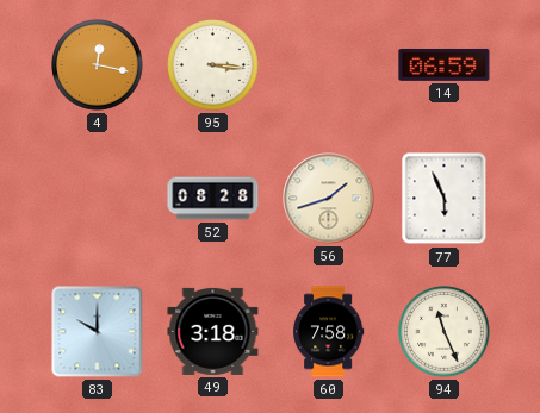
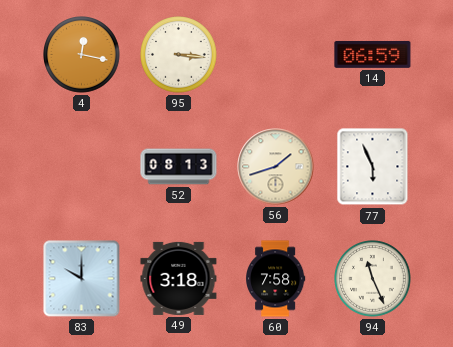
52: 08:28 -> 08:13
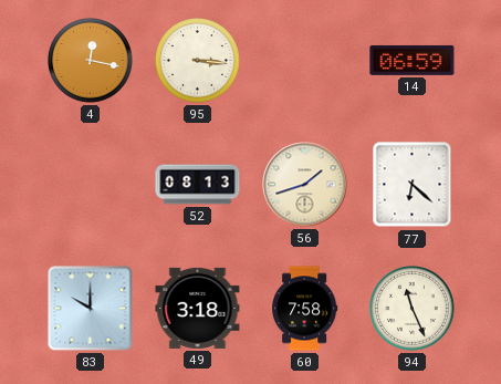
77: 5:56 -> 6:22
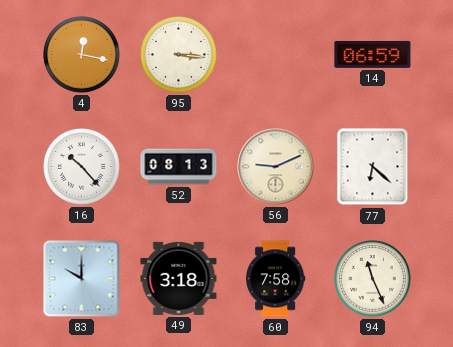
16: none -> 10:23
56: 1:42 -> 9:11
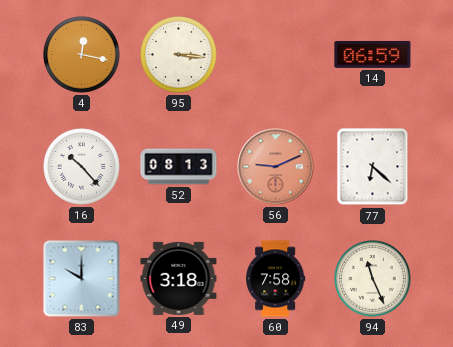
56 dial: cream -> salmon
